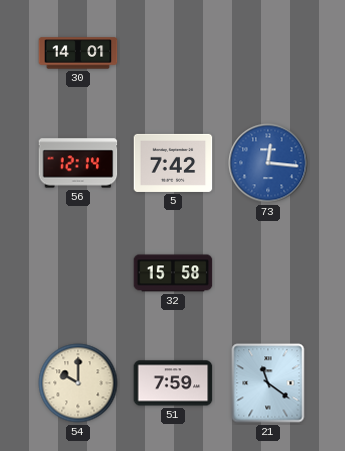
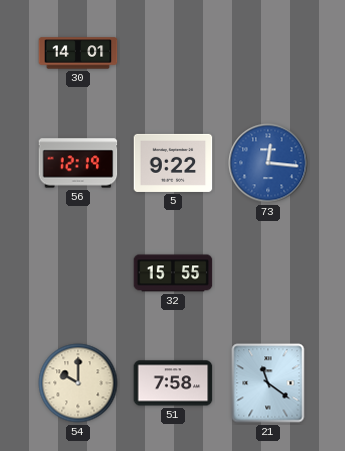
56: 12:14 -> 12:19
5: 7:42 -> 9:22
32: 15:58 -> 15:55
51: 7:59 -> 7:58
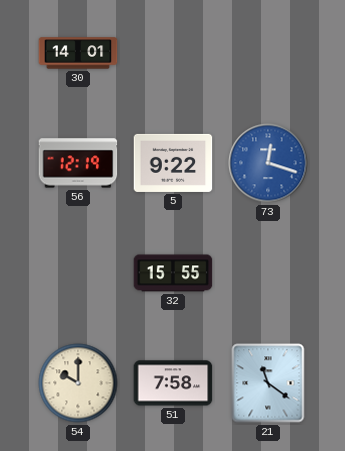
73: 12:16 -> 12:18
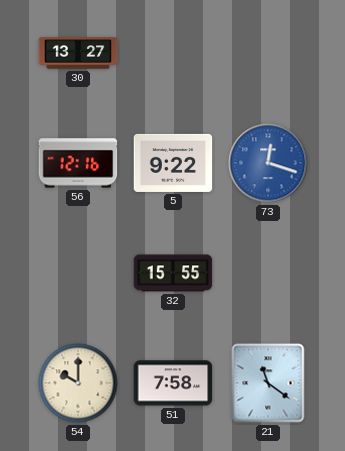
30: 14:01 -> 13:27
56: 12:19 -> 12:16
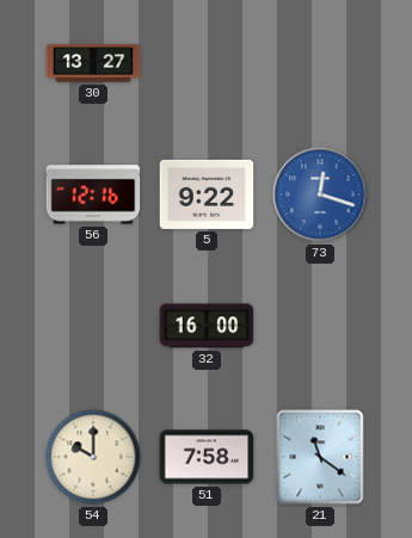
32: 15:55 -> 16:00
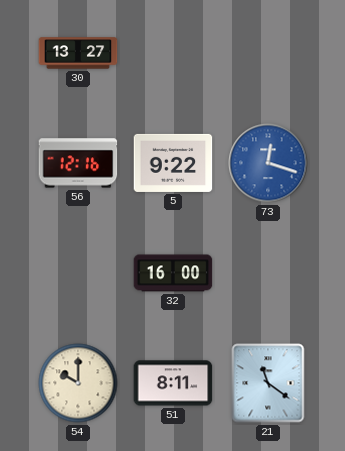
51: 7:58 -> 8:11
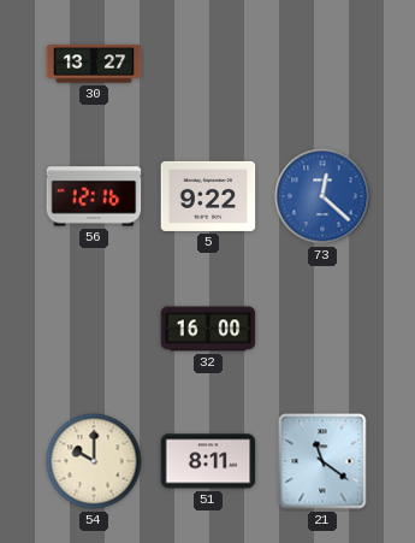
73: 12:18 -> 12:22
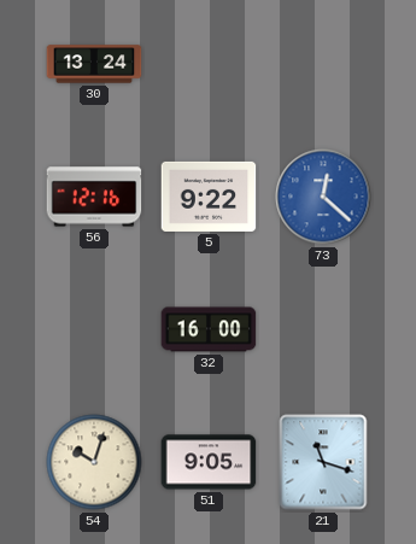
30: 13:27 -> 13:24
54: 10:00 -> 10:03
51: 8:11 -> 9:05
21: 11:21 -> 11:18
